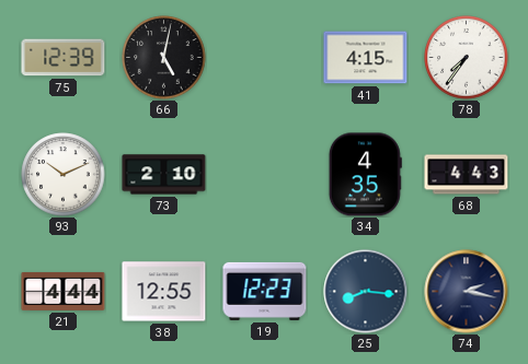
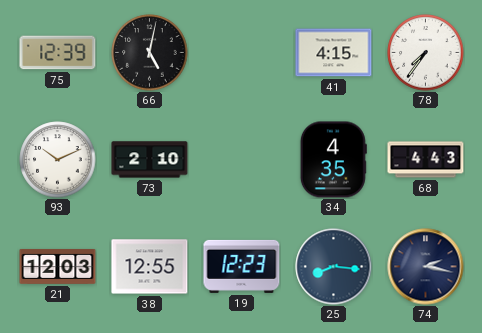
21: 4:44 -> 12:03
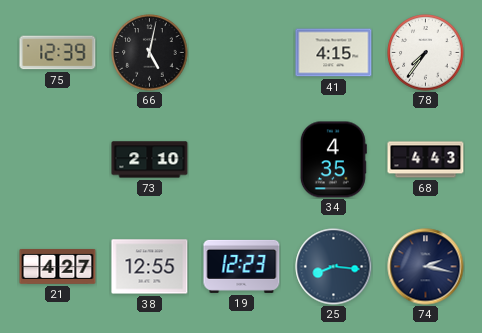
93: 10:11 -> none
21: 12:03 -> 4:27
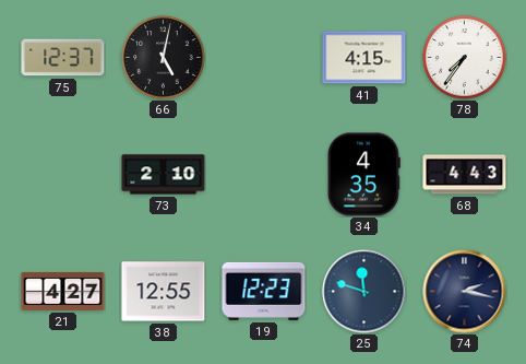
75: 12:39 -> 12:37
25: 8:16 -> 11:48
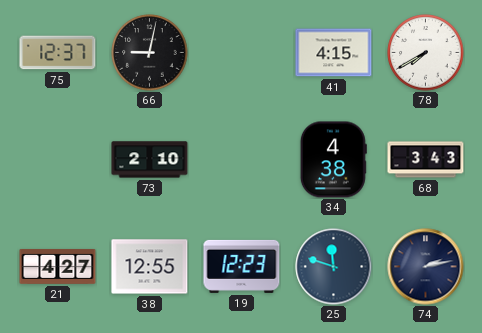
66: 5:02 -> 9:02
78: 7:36 -> 7:40
34: 4:35 -> 4:38
68: 4:43 -> 3:43
74: 2:17 -> 2:13
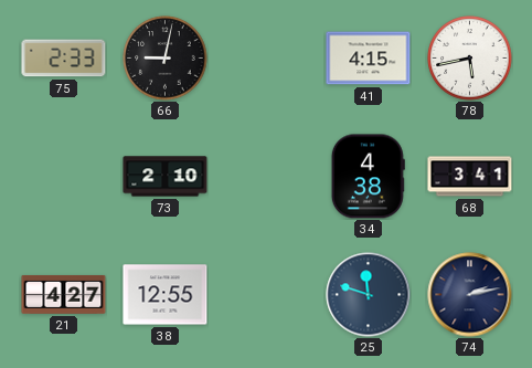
75: 12:37 -> 2:33
78: 7:40 -> 5:43
68: 3:43 -> 3:41
19: 12:23 -> none
